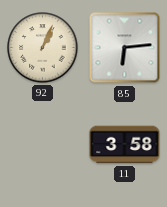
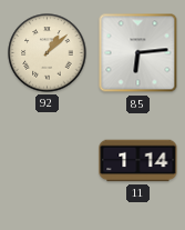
92: 1:04 -> 1:08
11: 3:58 -> 1:14
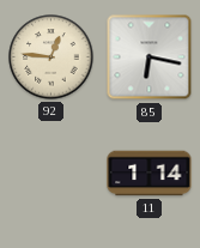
92: 1:08 -> 12:46
85: 6:14 -> 6:17
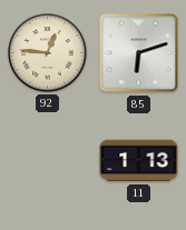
85: 6:17 -> 6:12
11: 1:14 -> 1:13
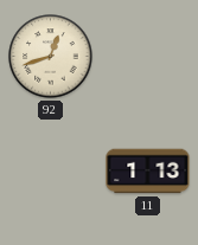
92: 12:46 -> 12:42
85: 6:12 -> none
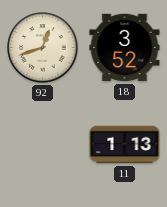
18: none -> 3:52
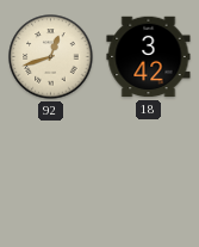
18: 3:52 -> 3:42
11: 1:13 -> none
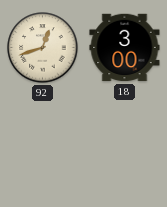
18: 3:42 -> 3:00
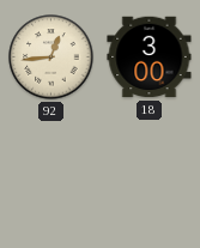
92: 12:42 -> 12:44
